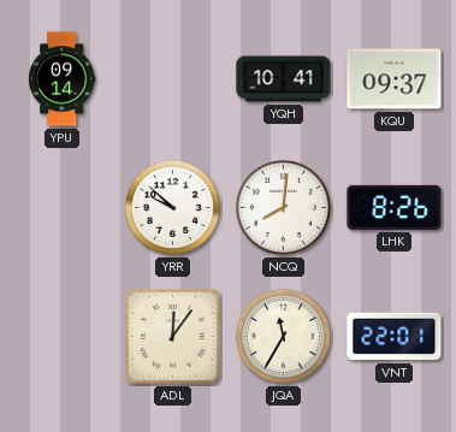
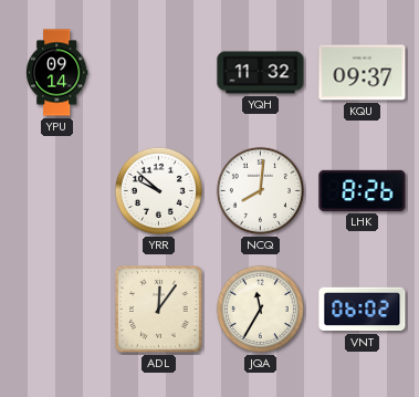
YQH: 10:41 -> 11:32
VNT: 22:01 -> 06:02
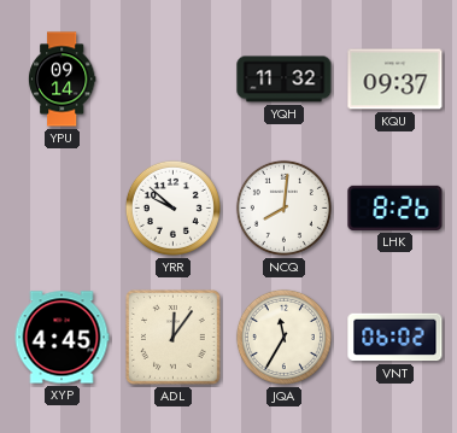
XYP: none -> 4:45
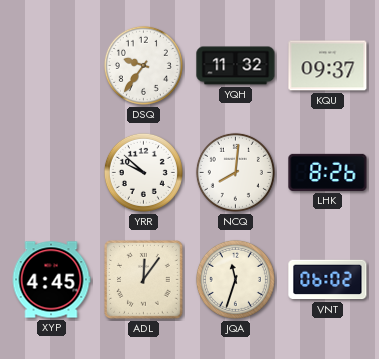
YPU: 09:14 -> none
DSQ: none -> 9:36
JQA: 11:35 -> 11:33
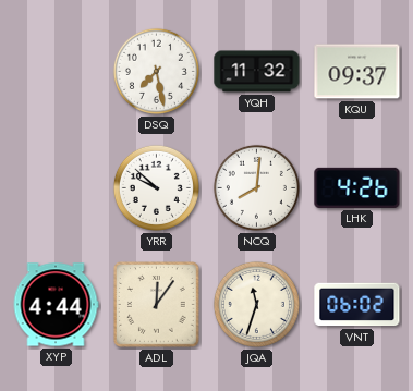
DSQ: 9:36 -> 7:28
LHK: 8:26 -> 4:26
XYP: 4:45 -> 4:44
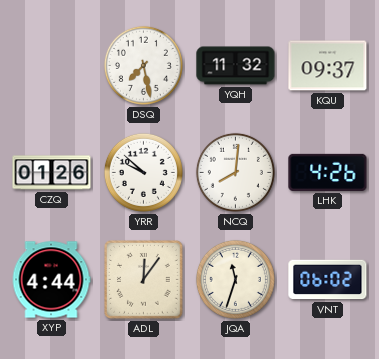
CZQ: none -> 01:26
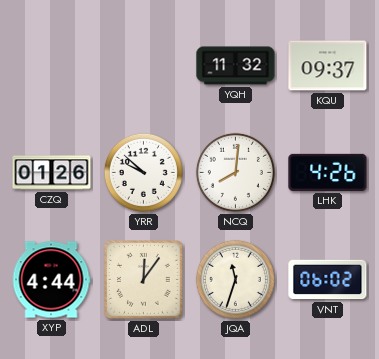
DSQ: 7:28 -> none
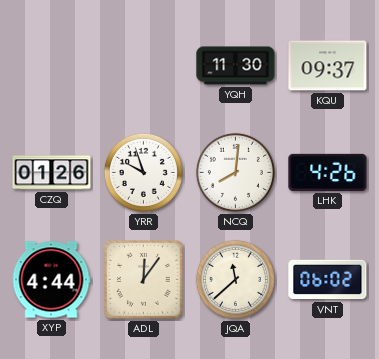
YQH: 11:32 -> 11:30
YRR: 9:52 -> 9:57
JQA: 11:33 -> 11:38
